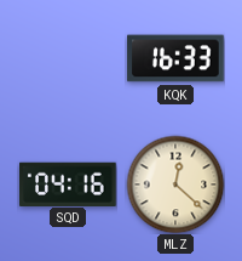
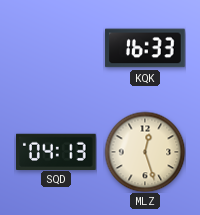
SQD: 04:16 -> 04:13
MLZ: 12:22 -> 12:27
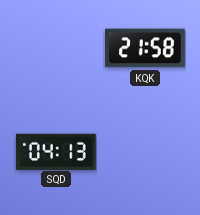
KQK: 16:33 -> 21:58
MLZ: 12:27 -> none
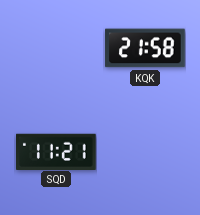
SQD: 04:13 -> 11:21
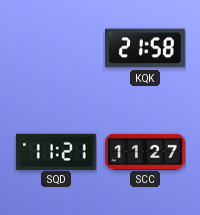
SCC: none -> 11:27
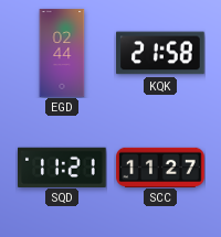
EGD: none -> 02:44
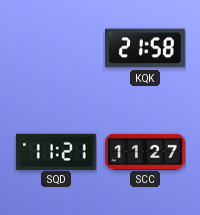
EGD: 02:44 -> none
